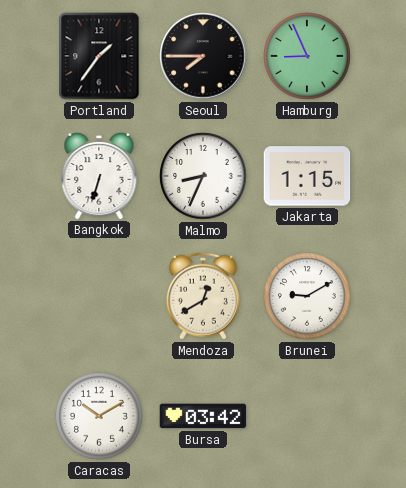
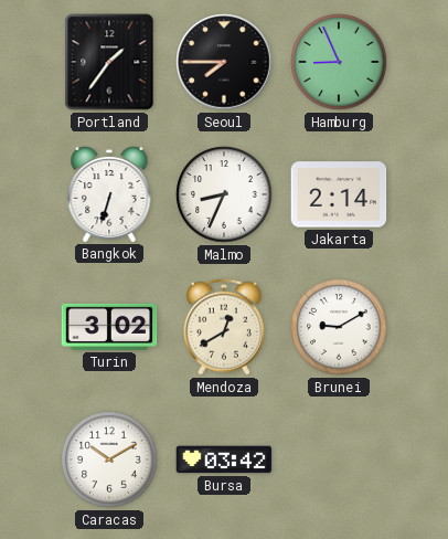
Jakarta: 1:15 -> 2:14
Turin: none -> 3:02
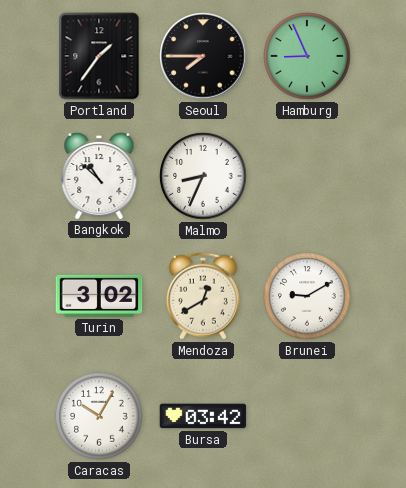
Bangkok: 6:33 -> 10:52
Jakarta: 2:14 -> none
Caracas: 10:10 -> 10:05
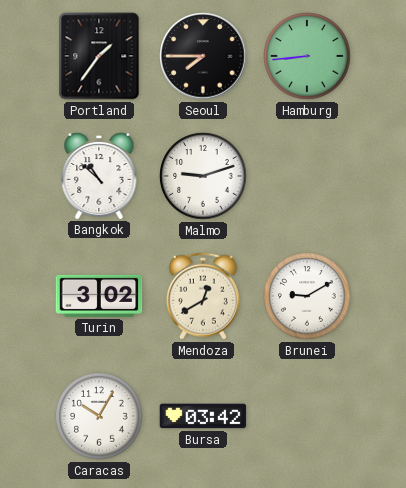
Hamburg: 8:56 -> 8:44
Malmo: 8:34 -> 9:12
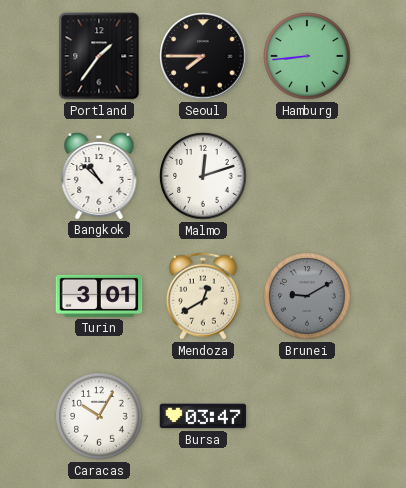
Malmo: 9:12 -> 12:12
Turin: 3:02 -> 3:01
Brunei dial: white -> grey
Bursa: 03:42 -> 03:47
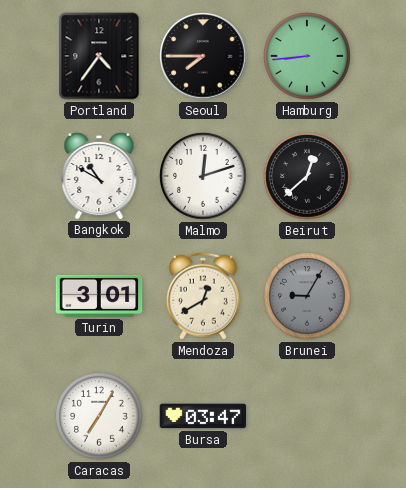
Portland: 1:36 -> 4:36
Bangkok: 10:52 -> 10:50
Beirut: none -> 12:38
Brunei: 9:10 -> 9:05
Caracas: 10:05 -> 7:05
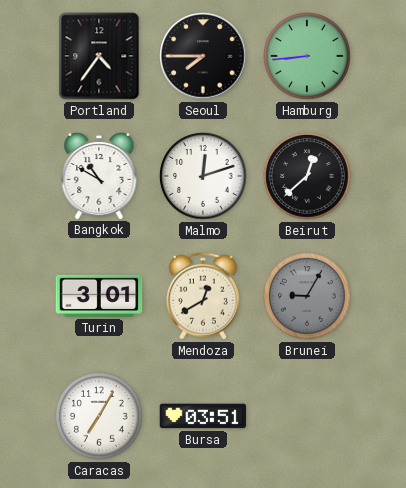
Bursa: 03:47 -> 03:51
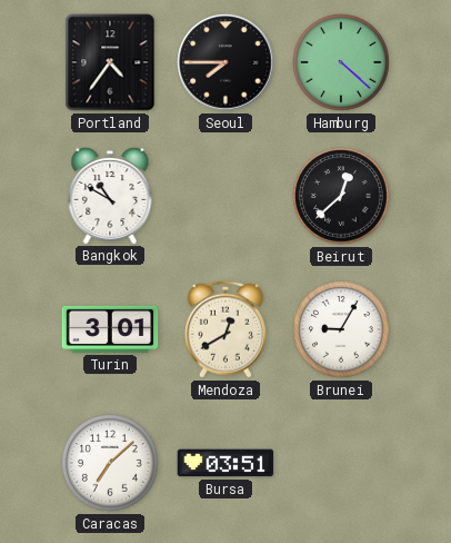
Hamburg: 8:44 -> 4:22
Malmo: 12:12 -> none
Brunei dial: grey -> white
Caracas: 7:05 -> 7:08
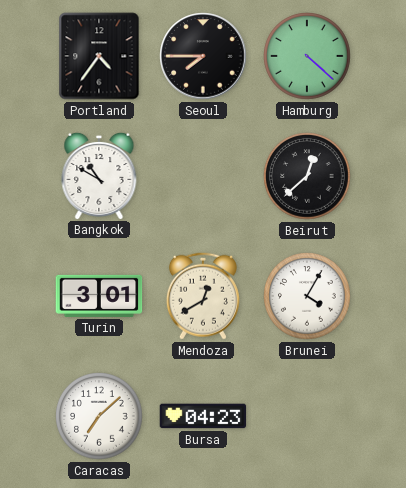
Brunei: 9:05 -> 4:05
Bursa: 03:51 -> 04:23
